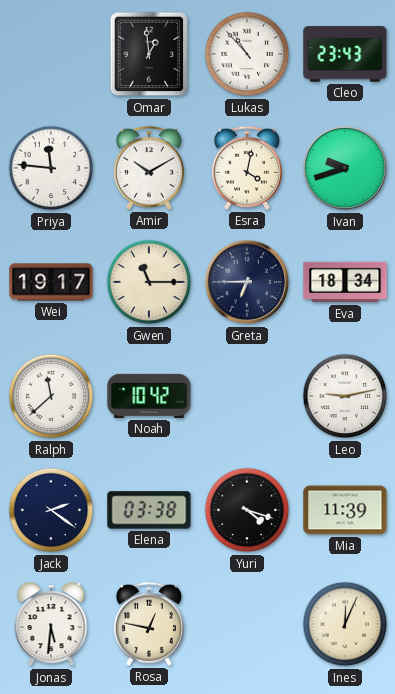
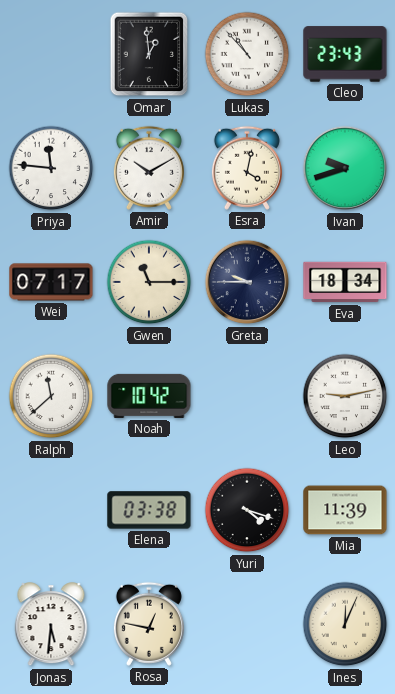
Wei: 19:17 -> 07:17
Greta: 6:45 -> 9:45
Jack: 2:21 -> none
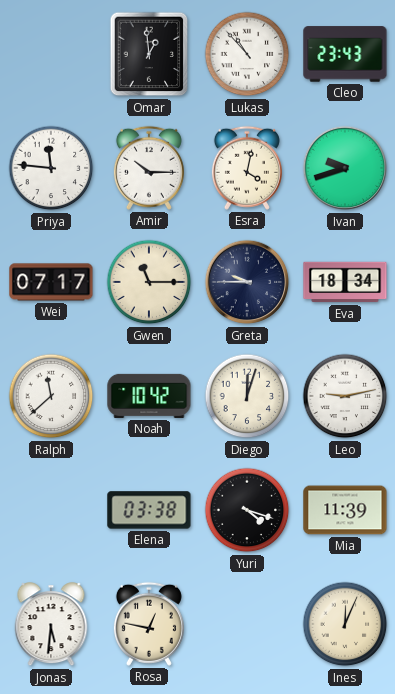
Amir: 10:10 -> 10:15
Diego: none -> 12:03
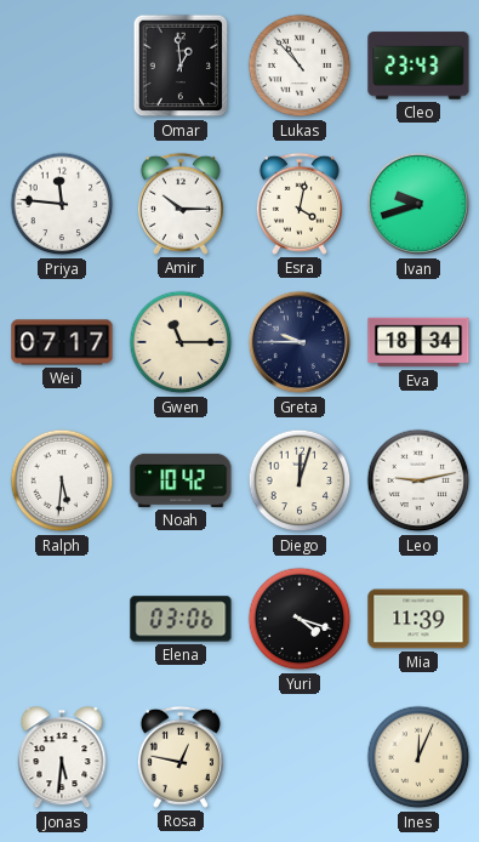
Ralph: 11:38 -> 5:31
Elena: 03:38 -> 03:06
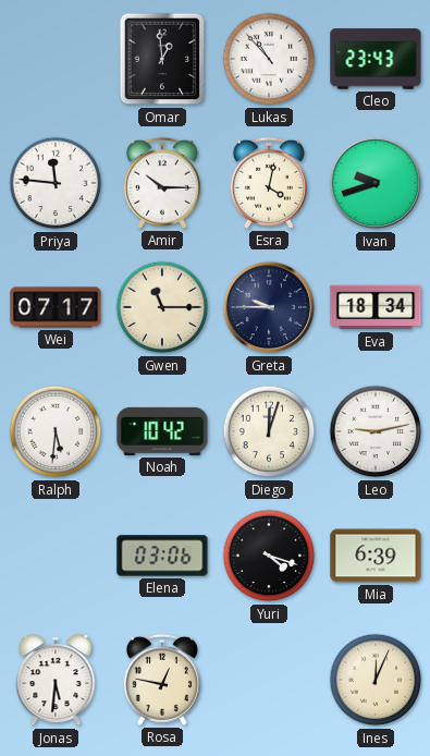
Mia: 11:39 -> 6:39
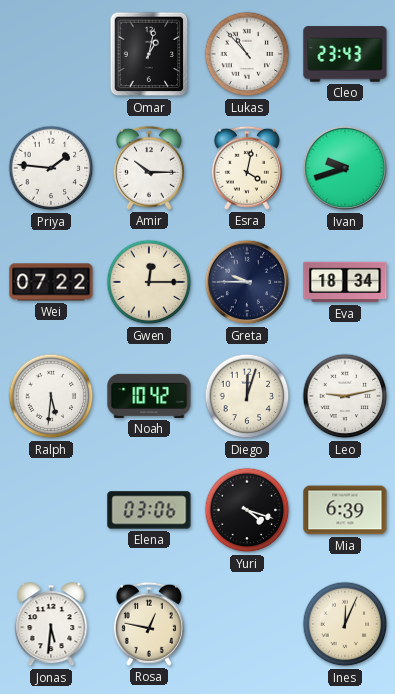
Omar: 12:59 -> 1:02
Priya: 11:46 -> 1:46
Wei: 07:17 -> 07:22
Gwen: 11:15 -> 12:15
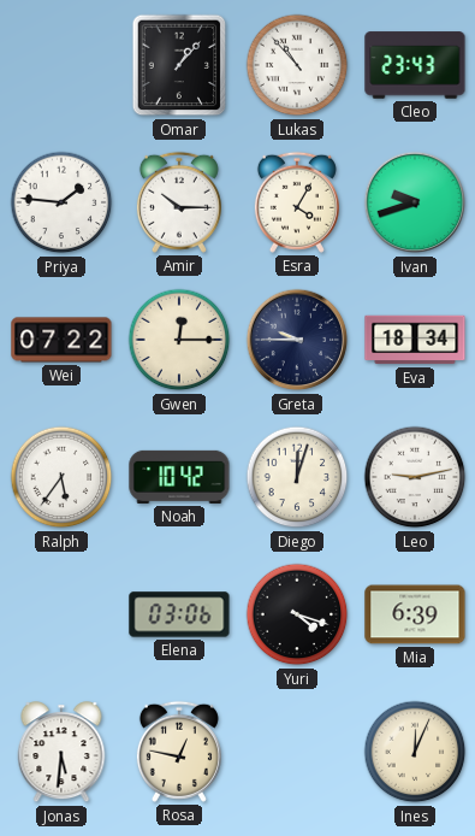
Omar: 1:02 -> 1:07
Esra: 4:02 -> 4:05
Ralph: 5:31 -> 5:36
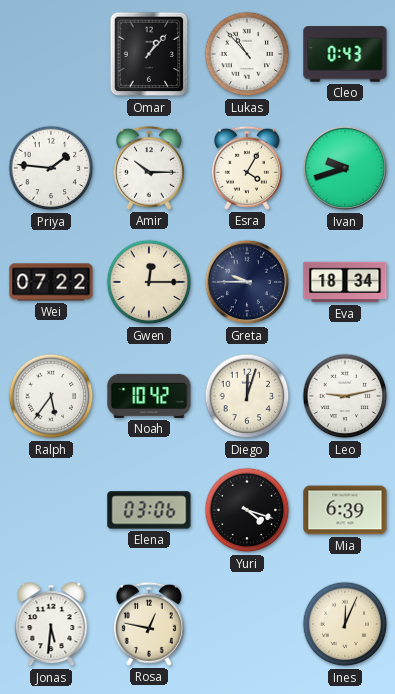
Cleo: 23:43 -> 0:43
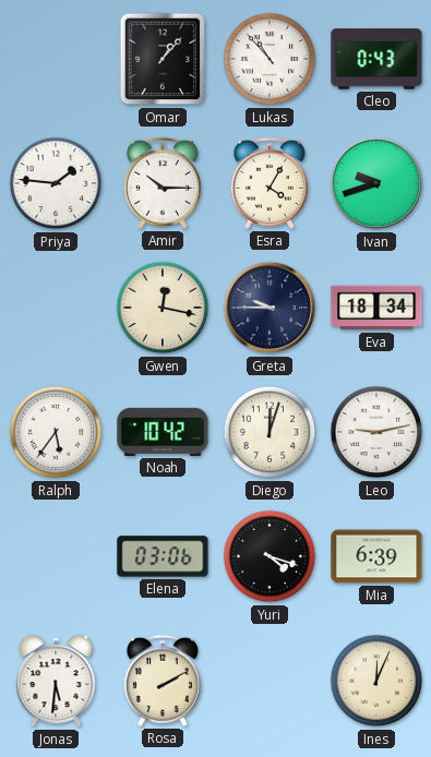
Wei: 07:22 -> none
Gwen: 12:15 -> 12:17
Rosa: 12:47 -> 2:10
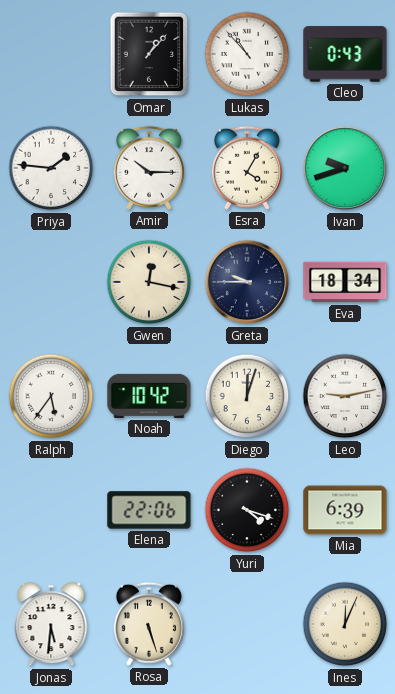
Elena: 03:06 -> 22:06
Rosa: 2:10 -> 5:27
